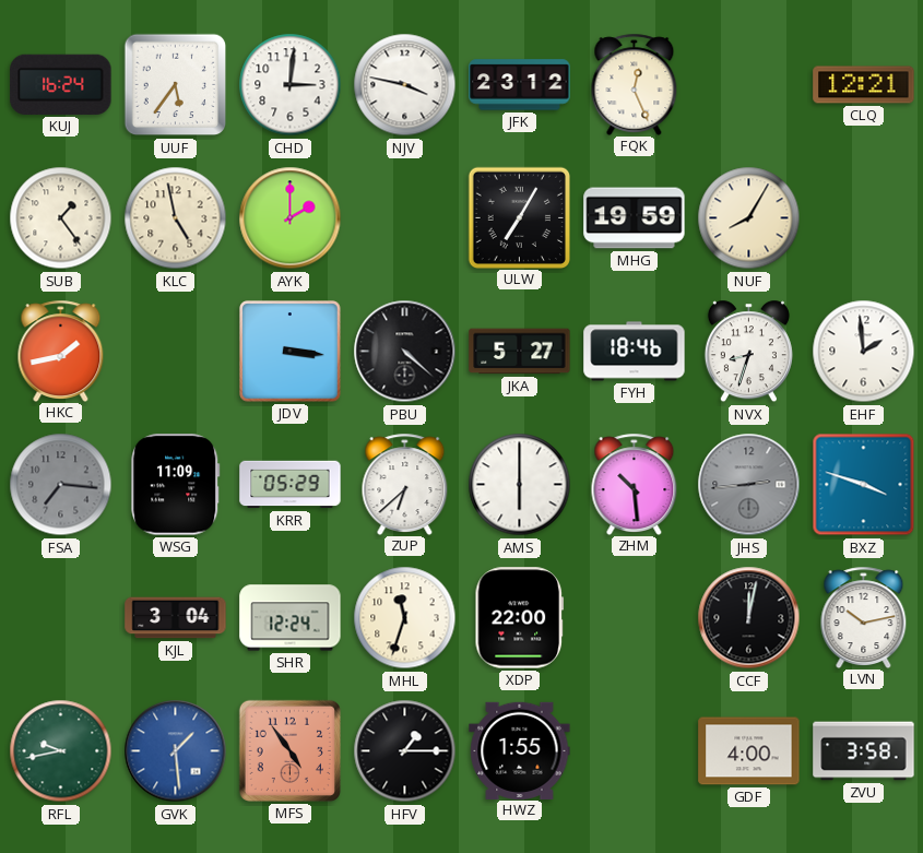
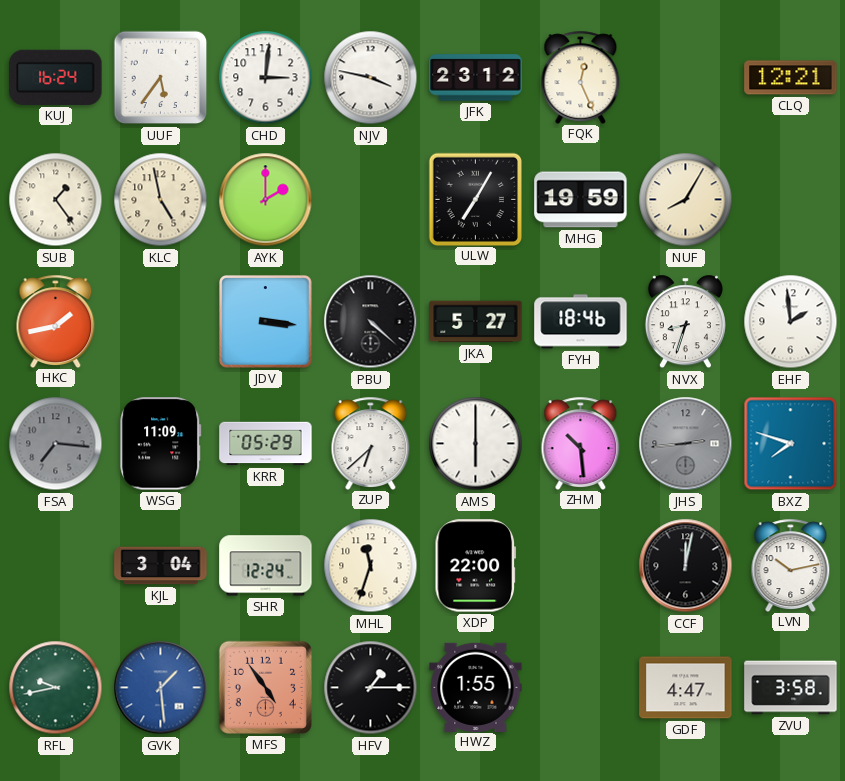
BXZ: 3:48 -> 7:48
GDF: 4:00 -> 4:47
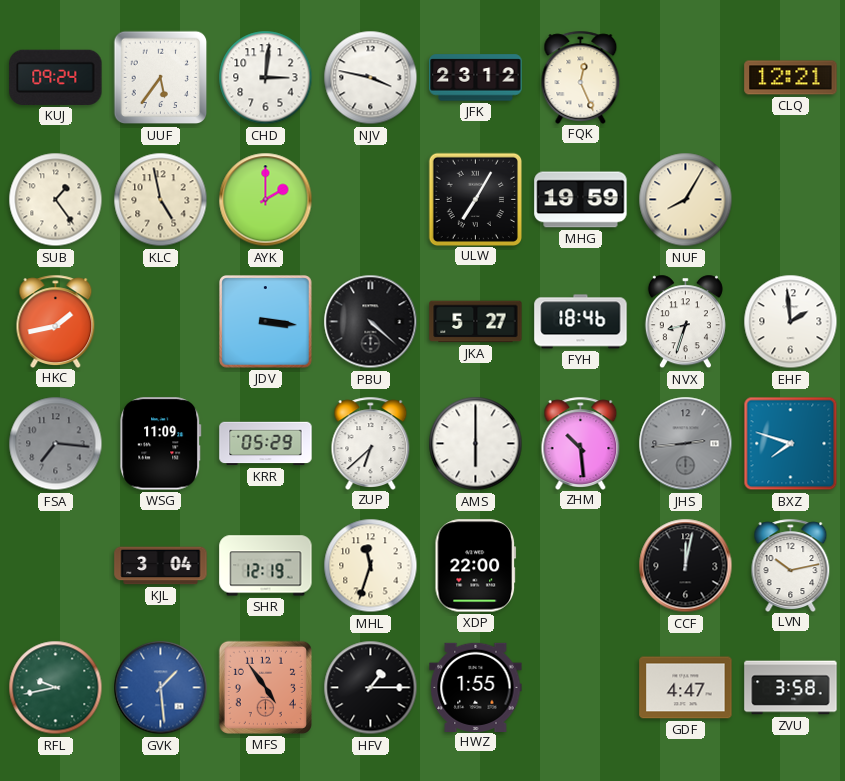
KUJ: 16:24 -> 09:24
SHR: 12:24 -> 12:19
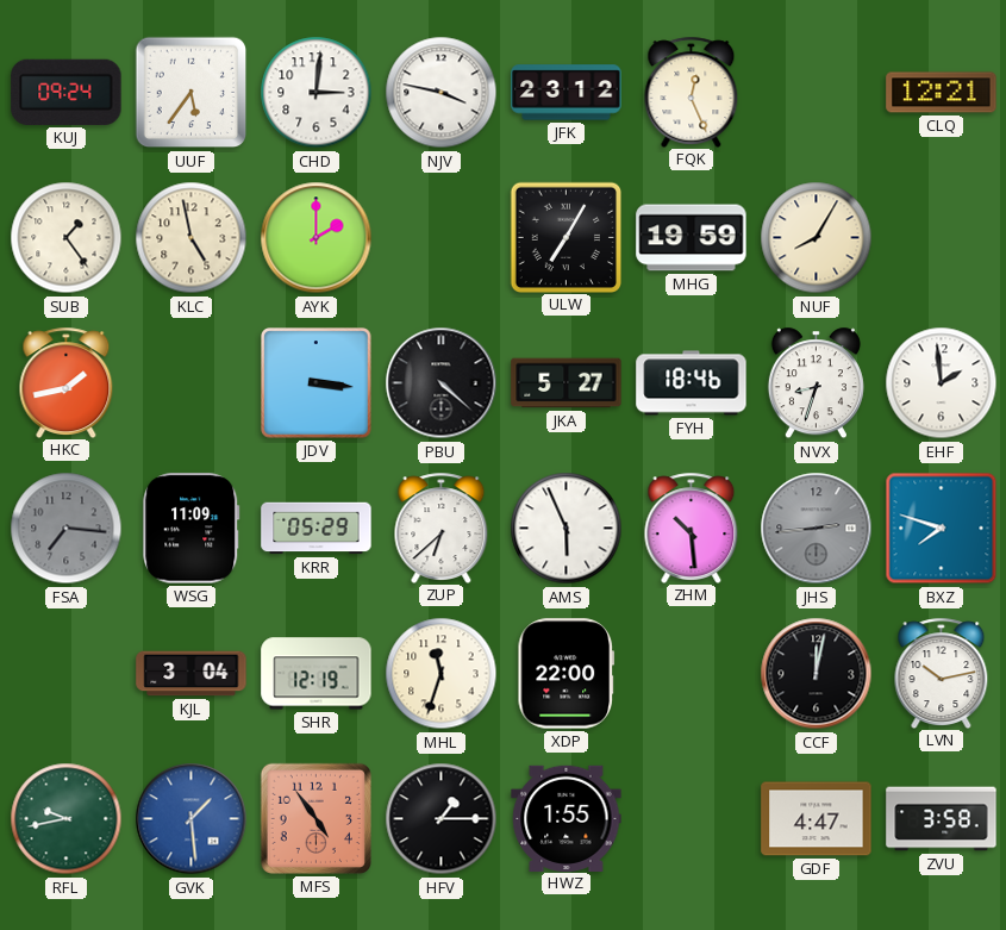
AMS: 6:00 -> 5:56
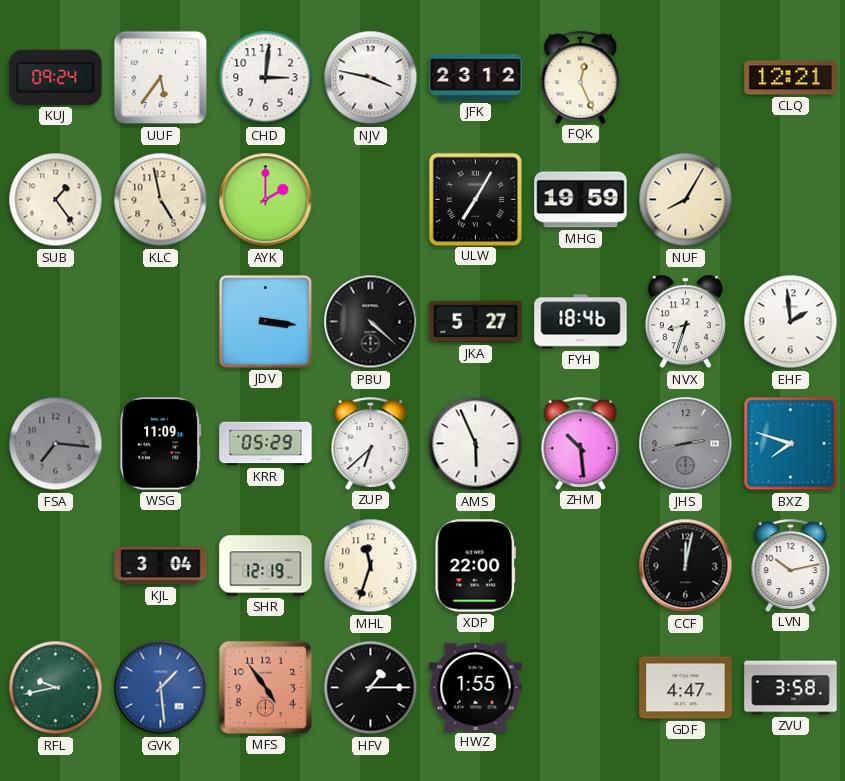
HKC: 1:43 -> none
JHS: 2:44 -> 2:43
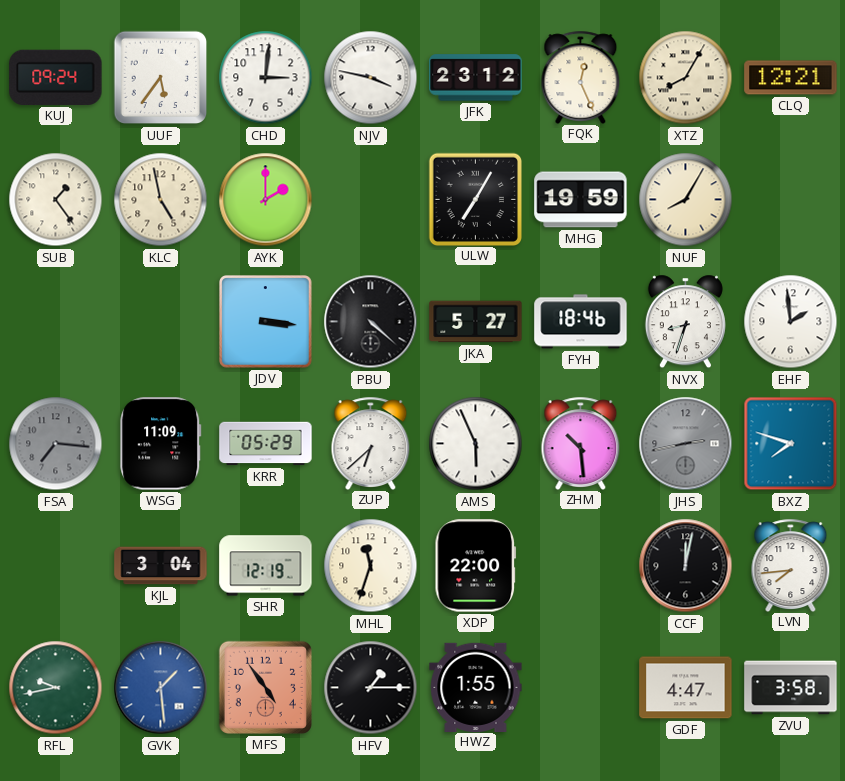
XTZ: none -> 8:05
LVN: 10:13 -> 7:44
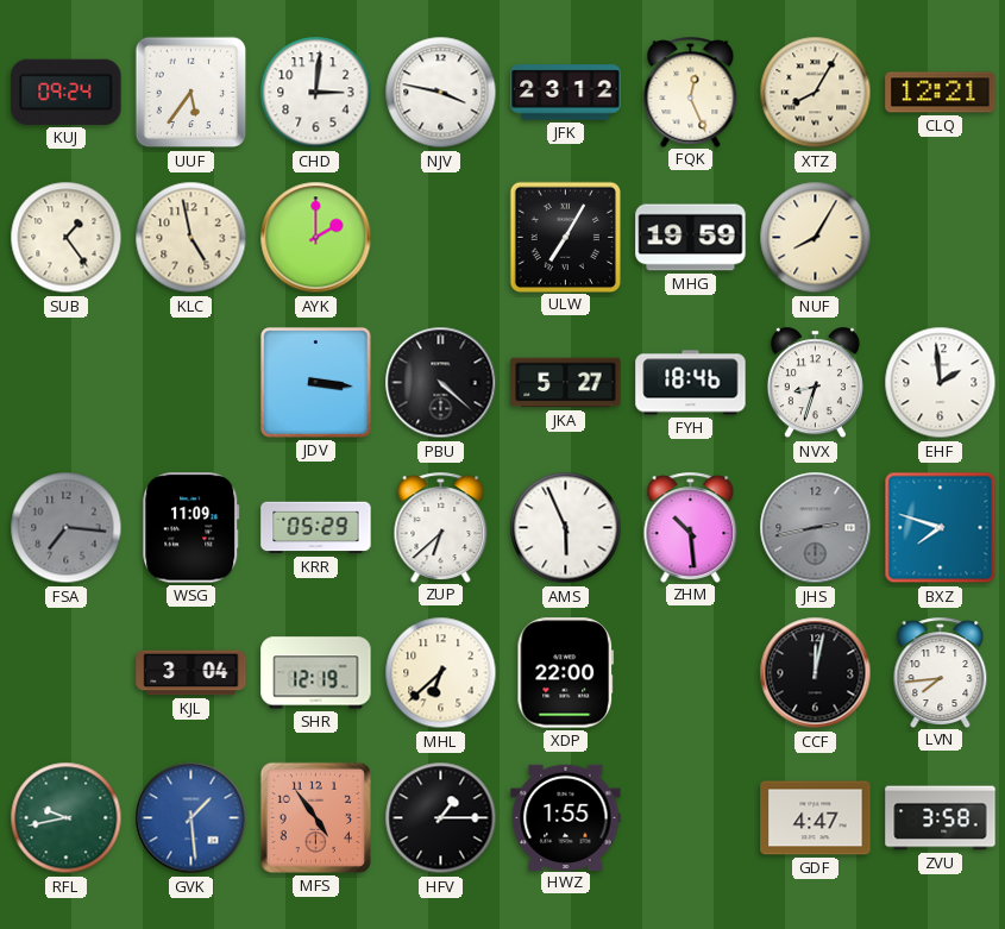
MHL: 11:33 -> 6:38
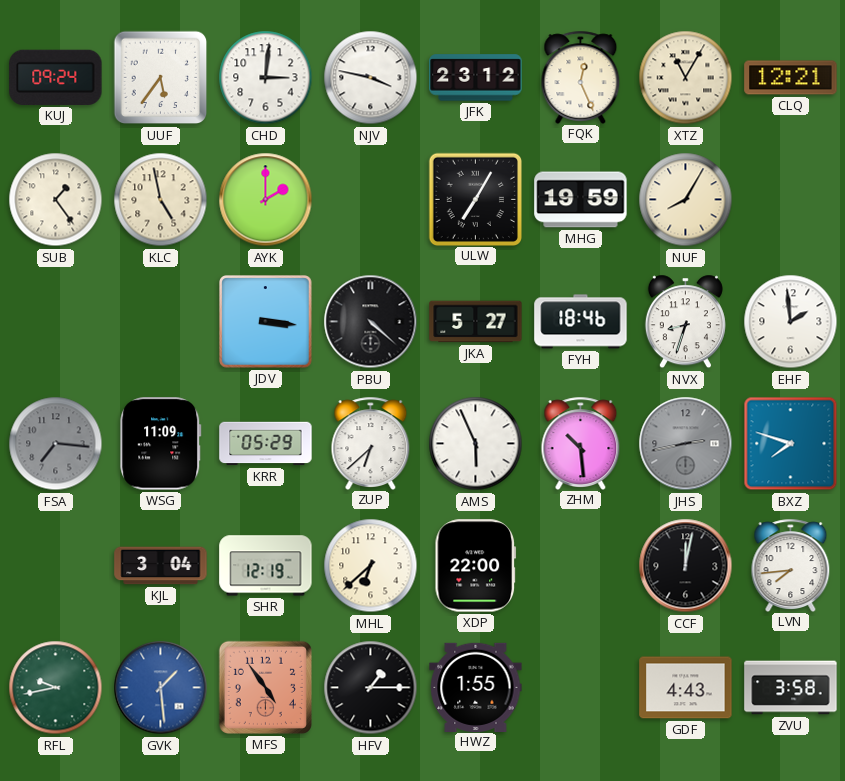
XTZ: 8:05 -> 11:05
GDF: 4:47 -> 4:43
